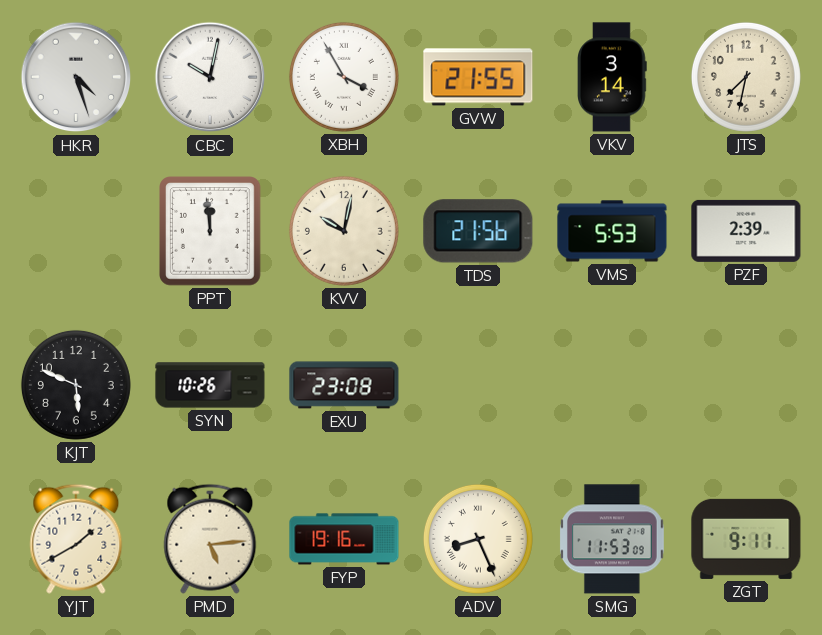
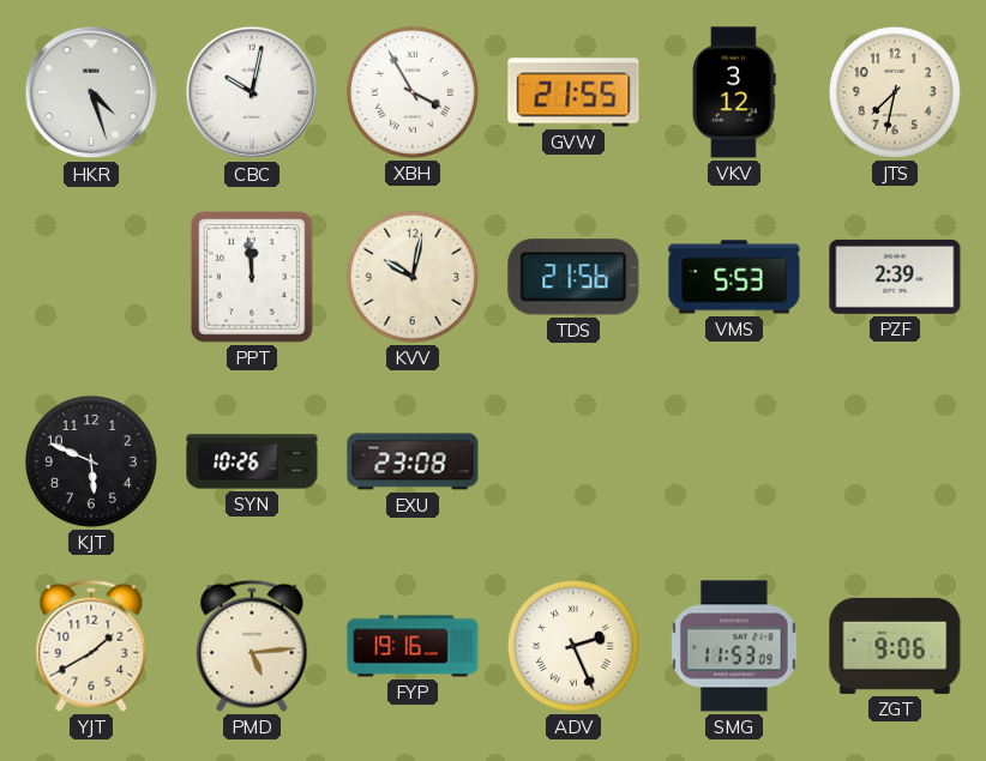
VKV: 3:14 -> 3:12
ADV: 8:26 -> 2:26
ZGT: 9:11 -> 9:06
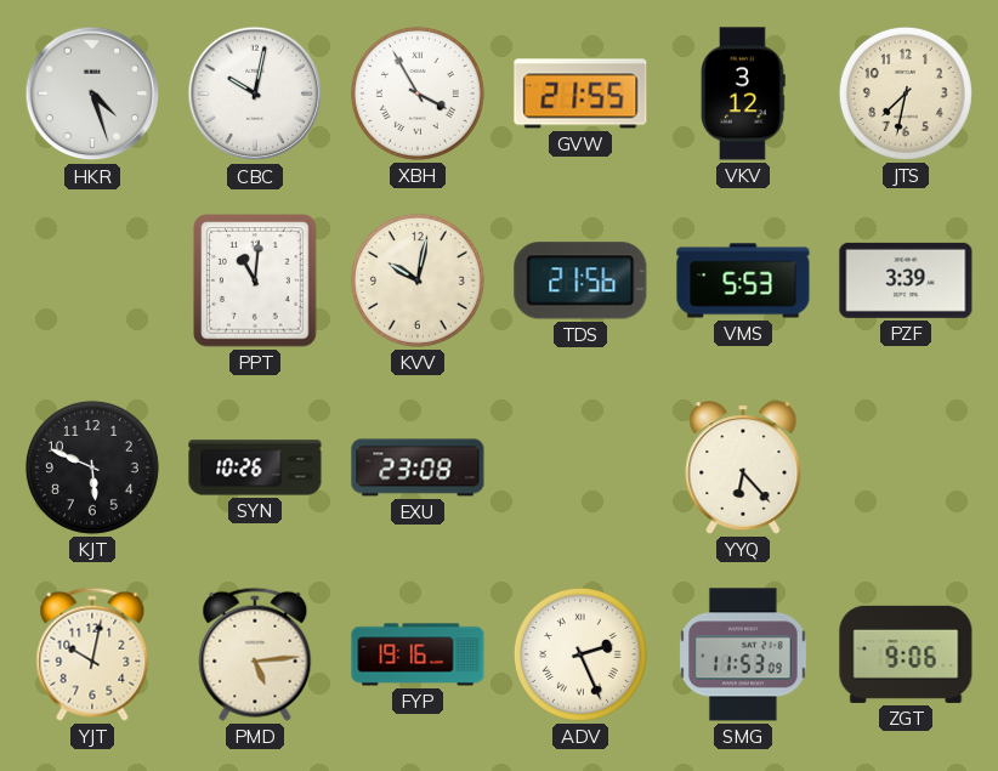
PPT: 11:59 -> 11:01
PZF: 2:39 -> 3:39
YYQ: none -> 6:23
YJT: 1:40 -> 10:02
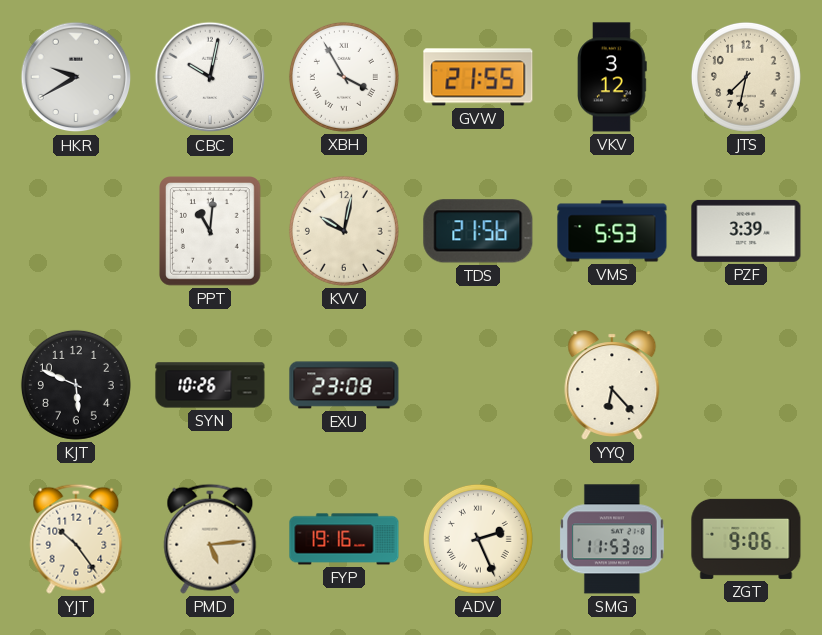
HKR: 4:27 -> 9:40
YJT: 10:02 -> 10:24
